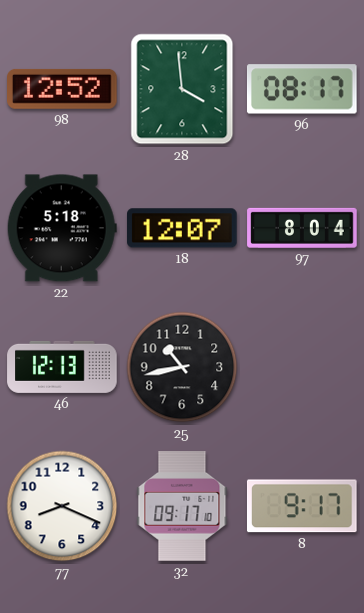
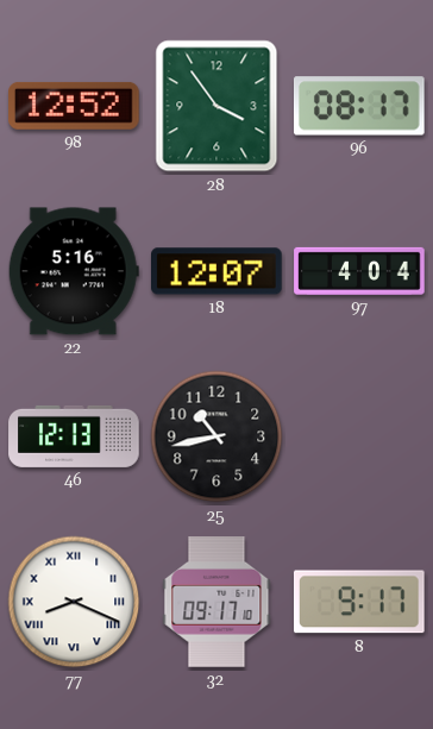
28: 3:59 -> 3:54
22: 5:18 -> 5:16
97: 8:04 -> 4:04
77 numerals: Arabic -> Roman
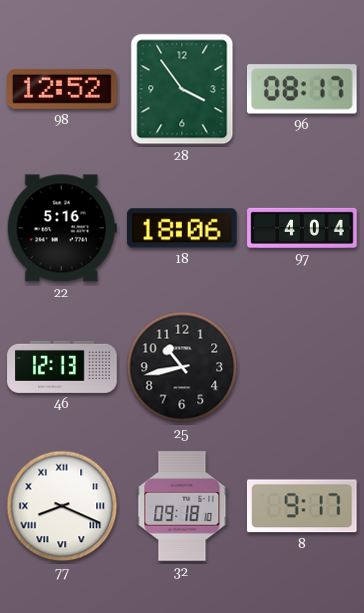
18: 12:07 -> 18:06
32: 09:17 -> 09:18
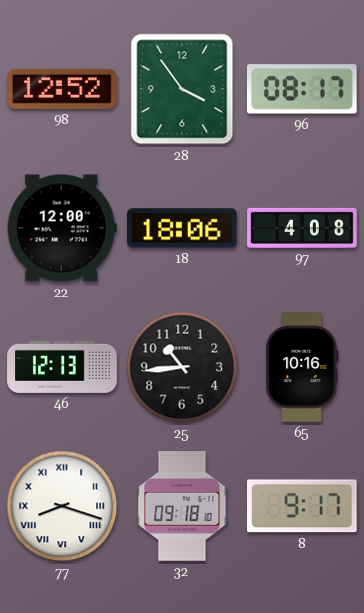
22: 5:16 -> 12:00
97: 4:04 -> 4:08
25: 10:43 -> 10:44
65: none -> 10:16
77: 8:19 -> 8:18
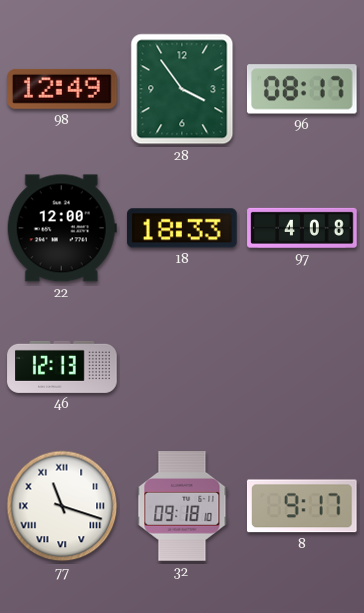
98: 12:52 -> 12:49
18: 18:06 -> 18:33
25: 10:44 -> none
65: 10:16 -> none
77: 8:18 -> 11:18
